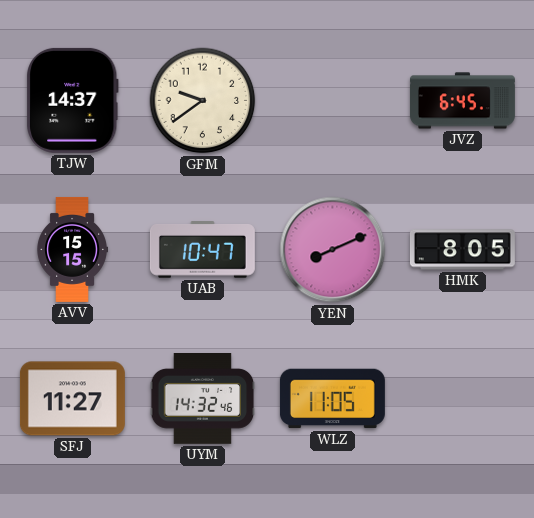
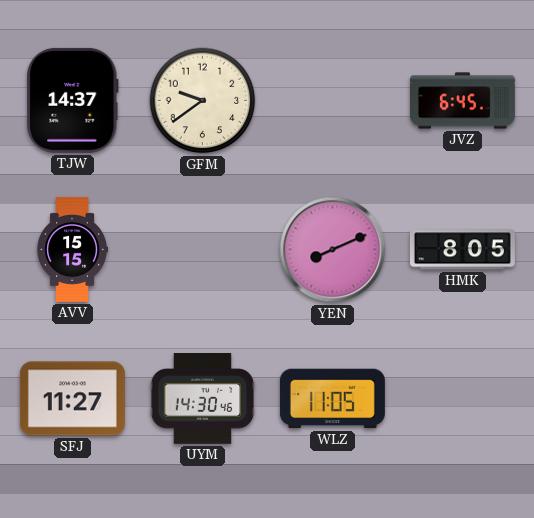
UAB: 10:47 -> none
UYM: 14:32 -> 14:30
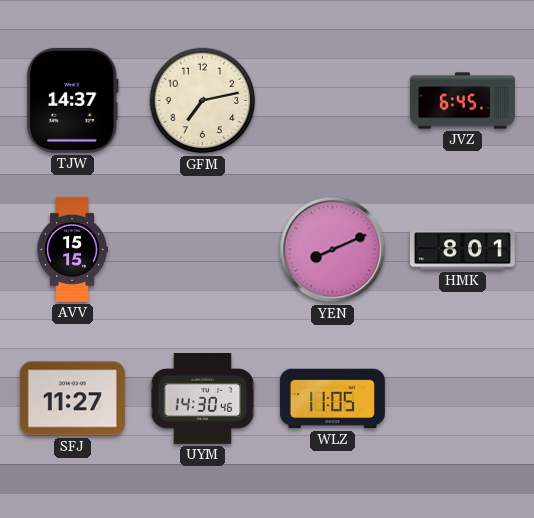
GFM: 9:39 -> 7:13
HMK: 8:05 -> 8:01
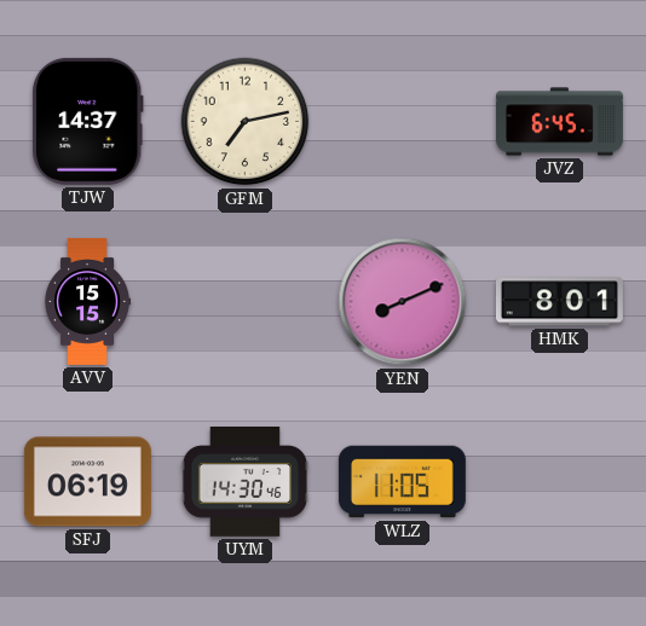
SFJ: 11:27 -> 06:19
